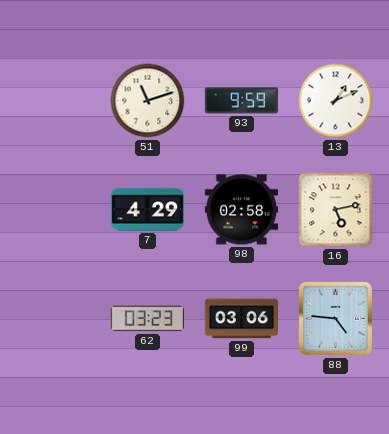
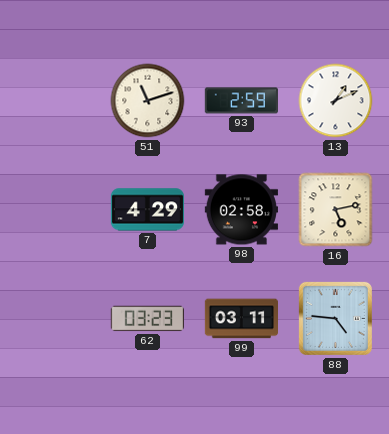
93: 9:59 -> 2:59
99: 03:06 -> 03:11
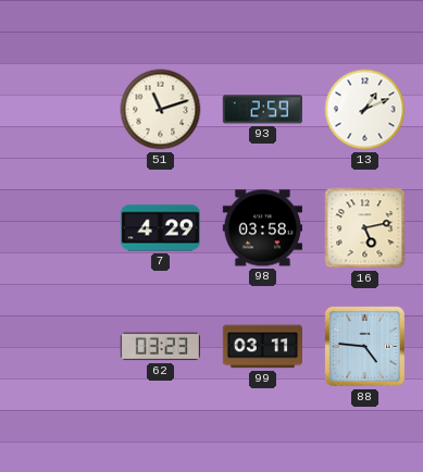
98: 02:58 -> 03:58
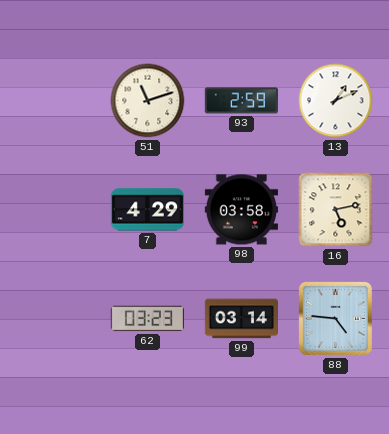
99: 03:11 -> 03:14
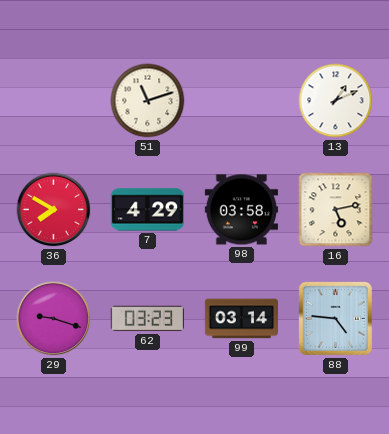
93: 2:59 -> none
36: none -> 7:50
29: none -> 9:18
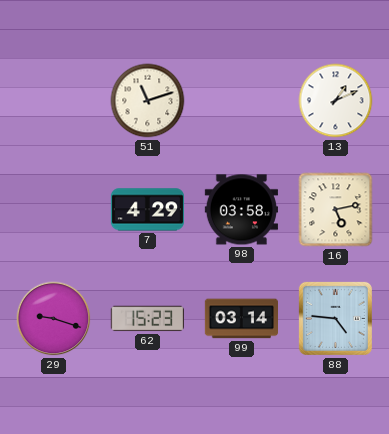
36: 7:50 -> none
62: 03:23 -> 15:23
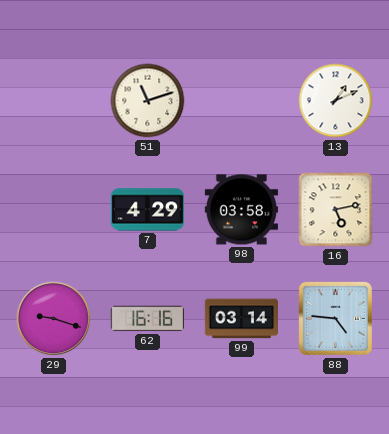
62: 15:23 -> 16:16
